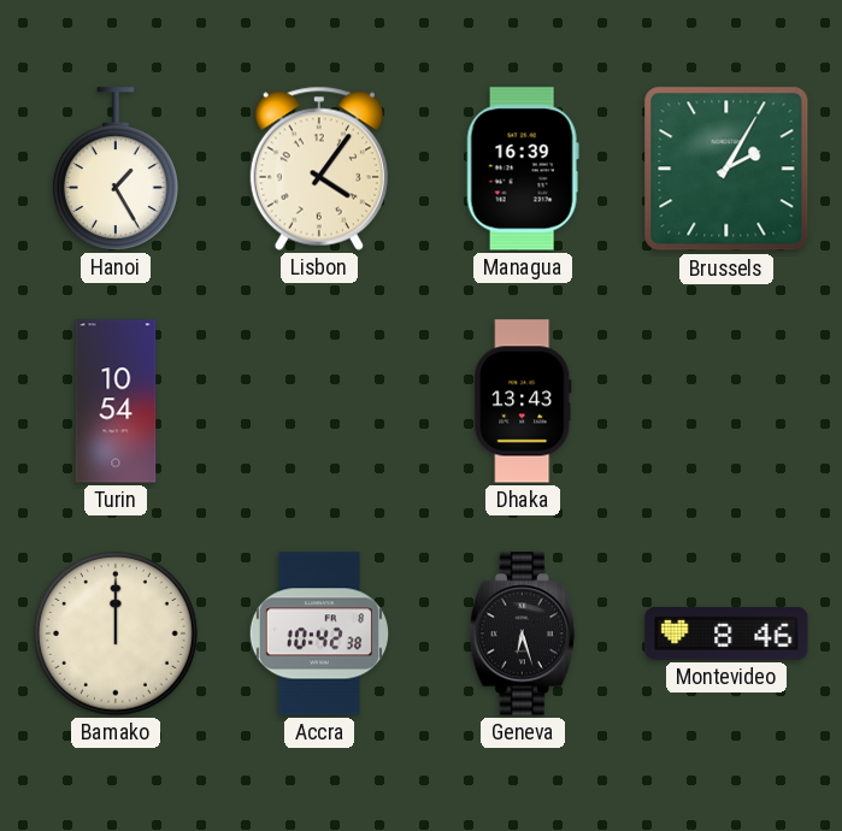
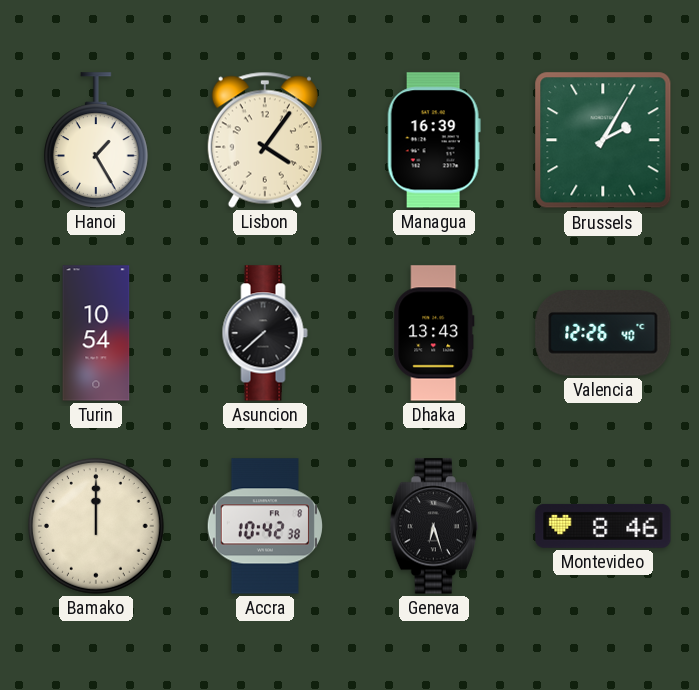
Asuncion: none -> 7:38
Valencia: none -> 12:26
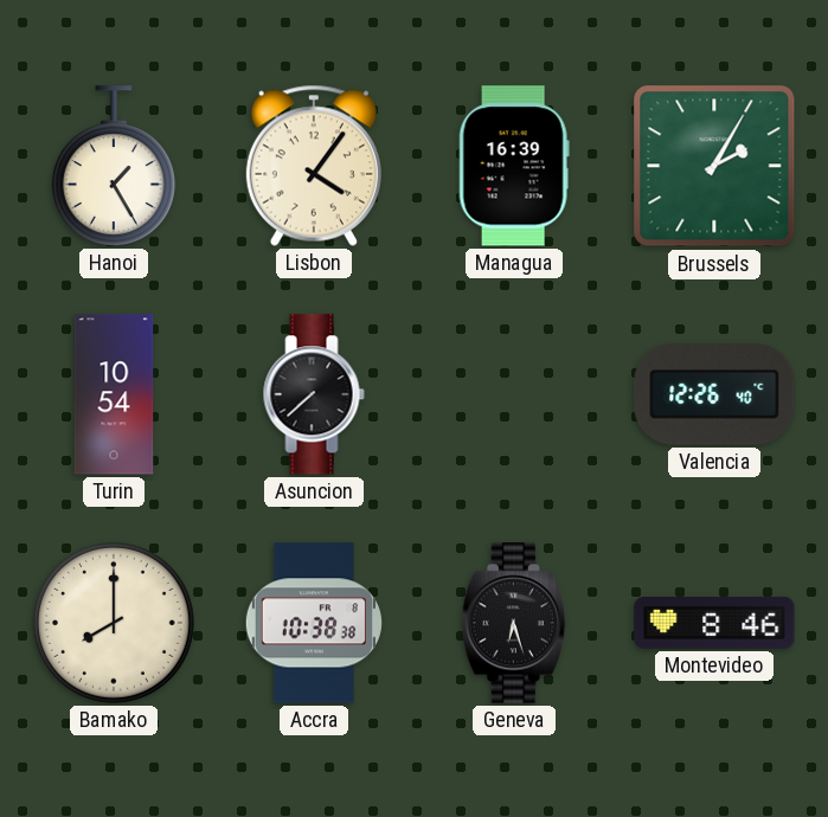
Dhaka: 13:43 -> none
Bamako: 12:00 -> 8:00
Accra: 10:42 -> 10:38
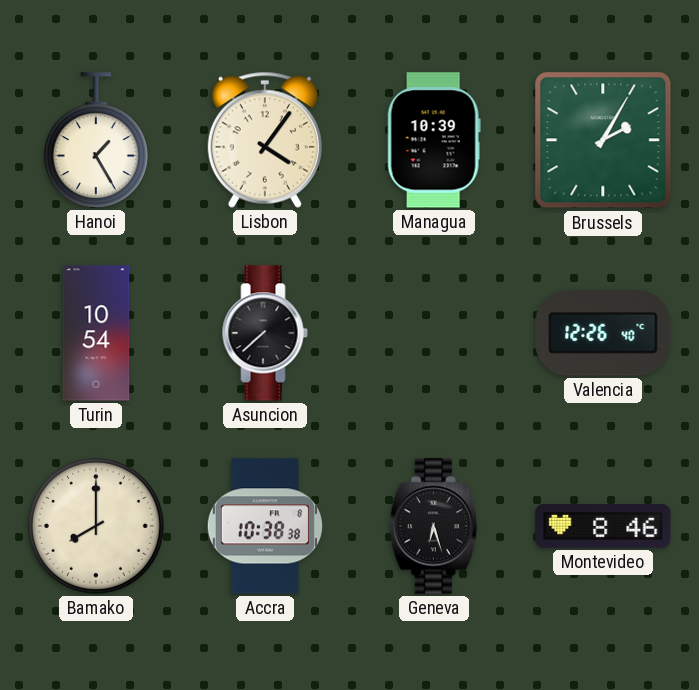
Managua: 16:39 -> 10:39
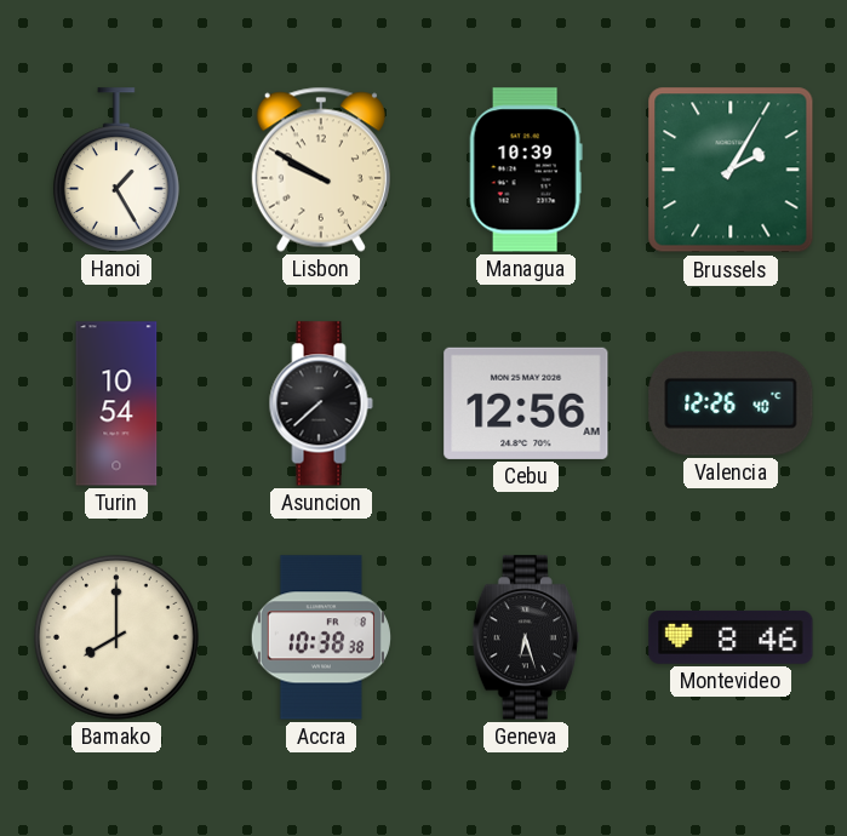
Lisbon: 4:06 -> 9:50
Cebu: none -> 12:56
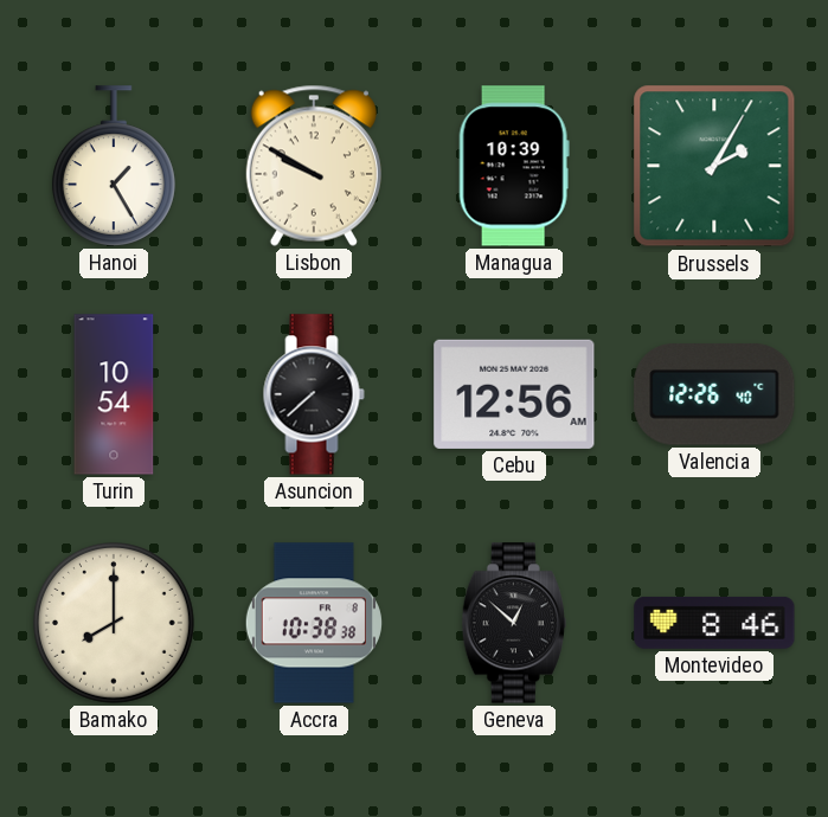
Geneva: 6:27 -> 12:52
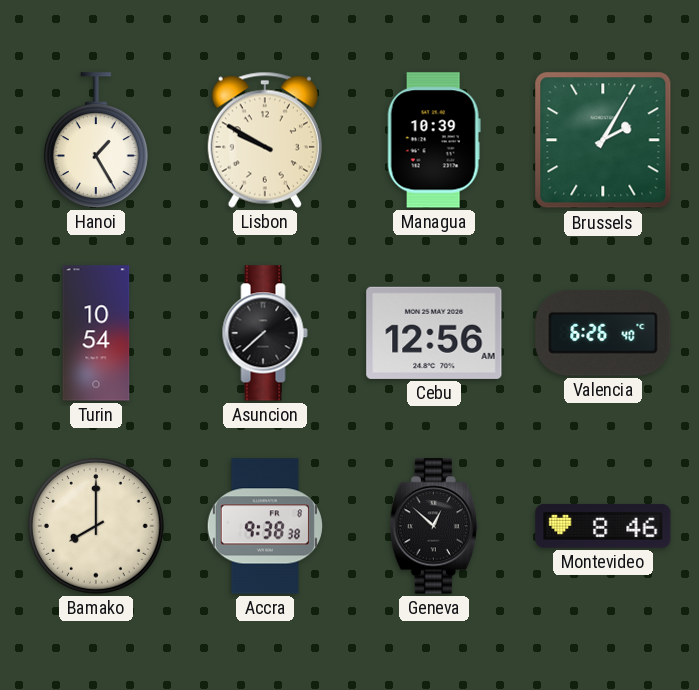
Valencia: 12:26 -> 6:26
Accra: 10:38 -> 9:38
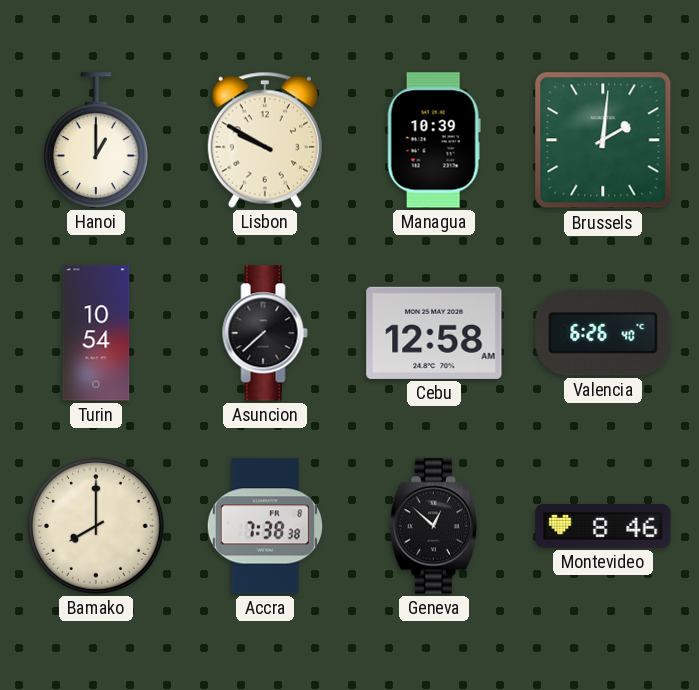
Hanoi: 1:25 -> 1:00
Brussels: 2:05 -> 2:01
Cebu: 12:56 -> 12:58
Accra: 9:38 -> 7:38
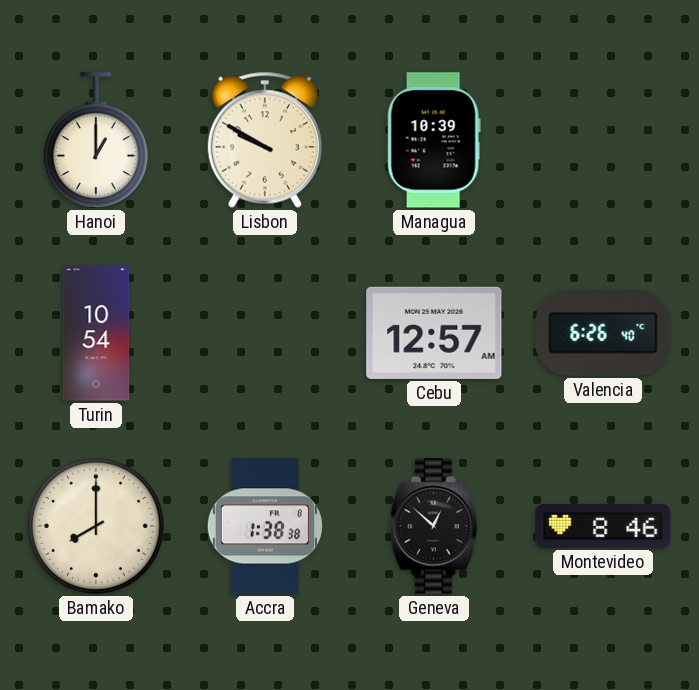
Brussels: 2:01 -> none
Asuncion: 7:38 -> none
Cebu: 12:58 -> 12:57
Accra: 7:38 -> 1:38
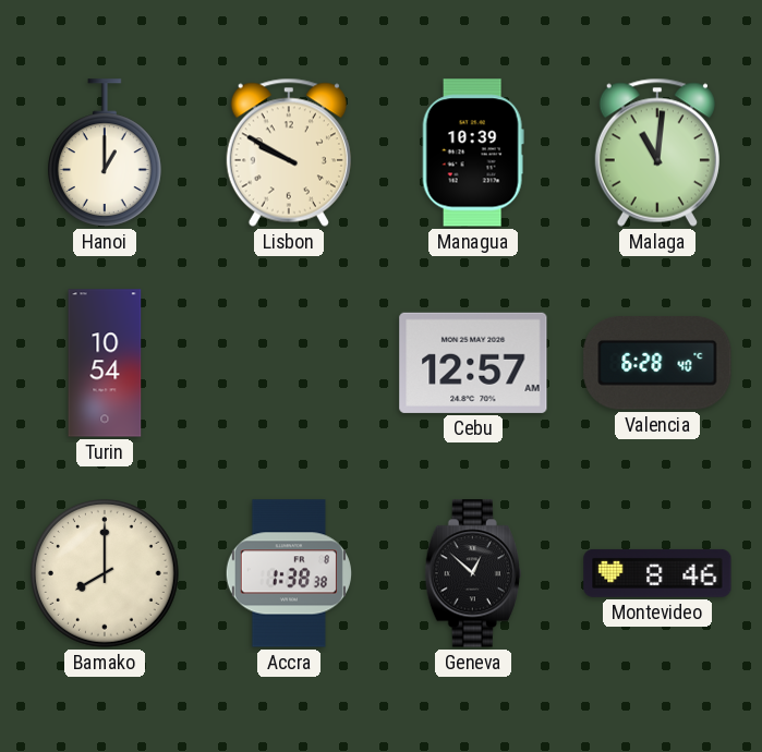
Malaga: none -> 11:01
Valencia: 6:26 -> 6:28
